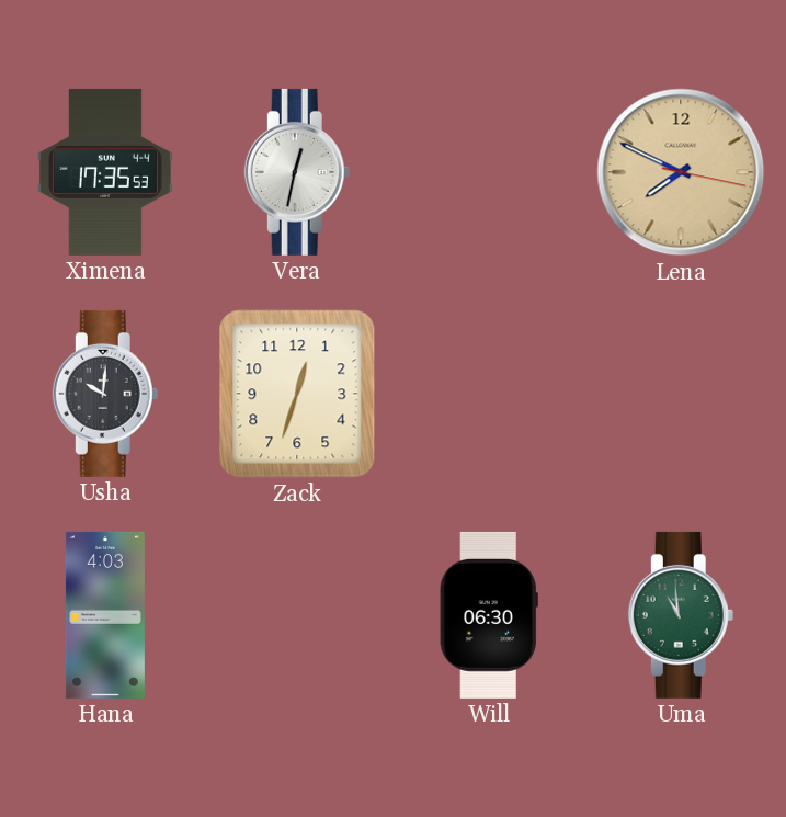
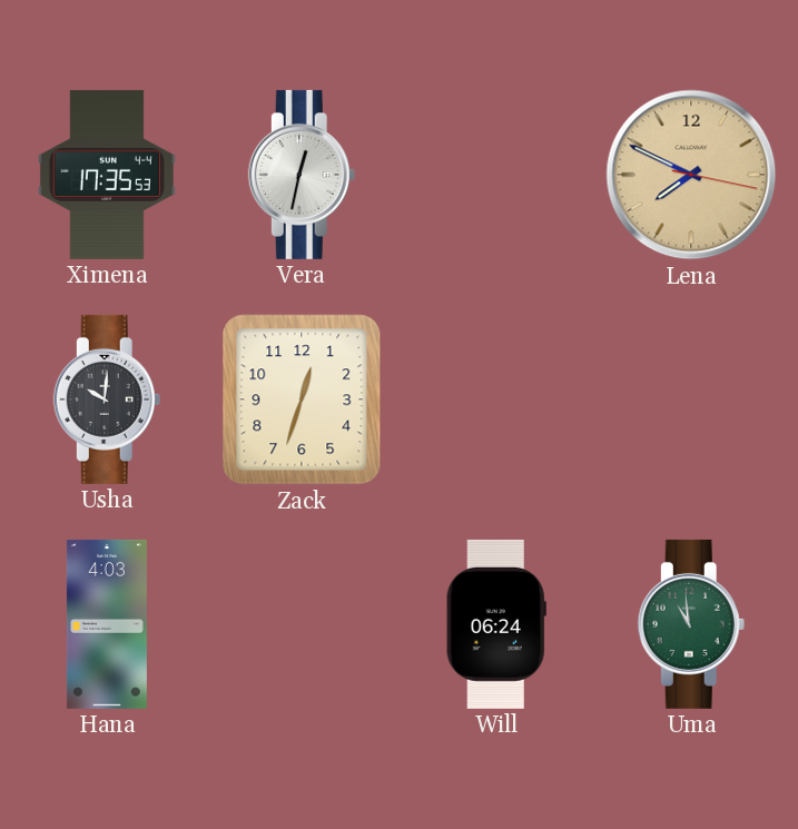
Will: 06:30 -> 06:24
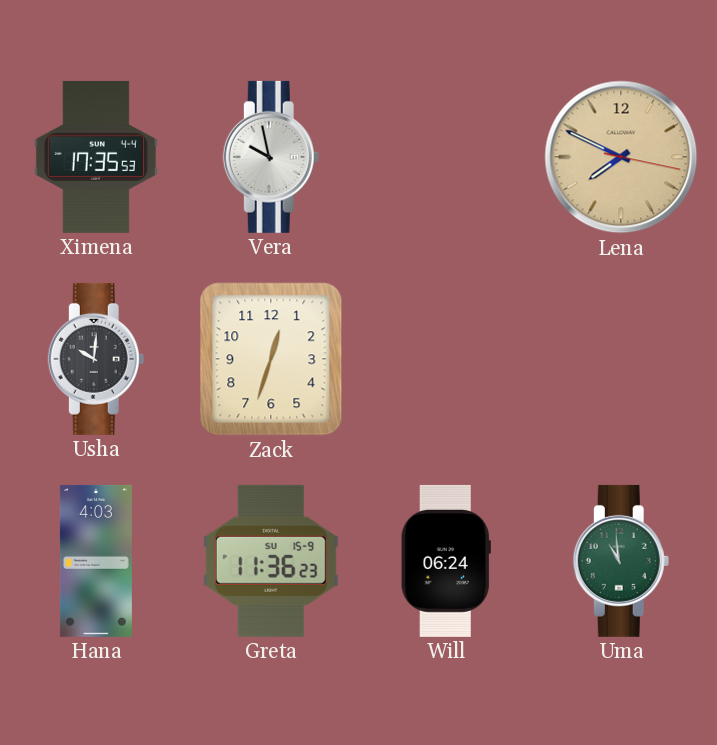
Vera: 12:32 -> 9:58
Greta: none -> 11:36
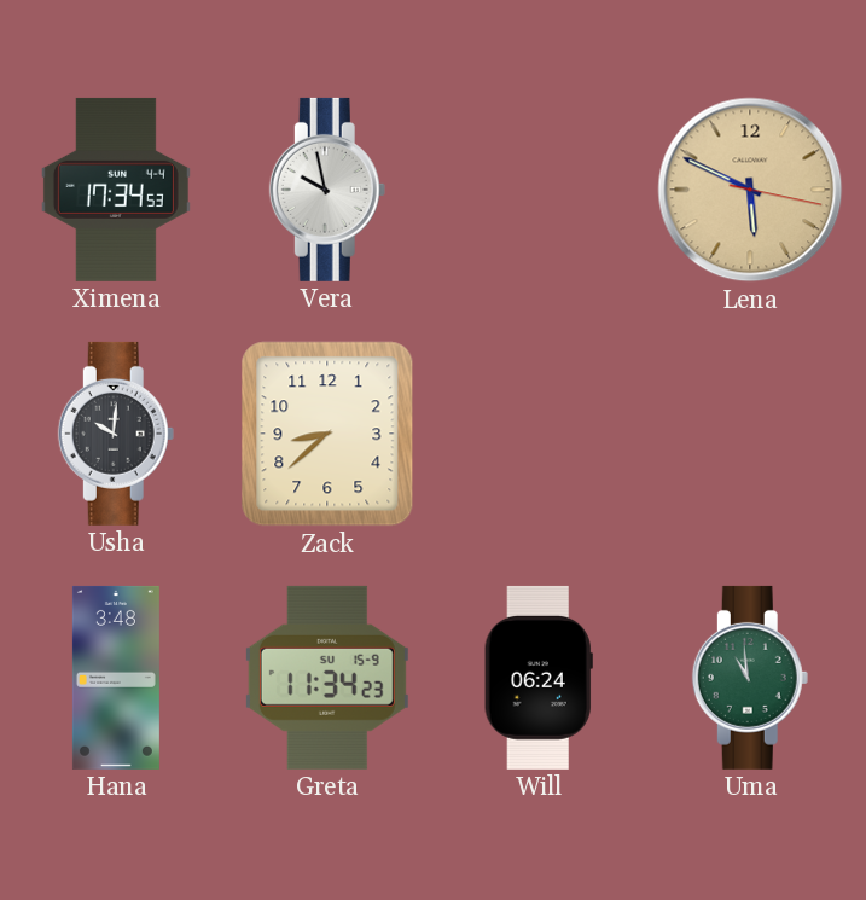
Ximena: 17:35 -> 17:34
Lena: 7:49 -> 5:49
Zack: 12:33 -> 8:38
Hana: 4:03 -> 3:48
Greta: 11:36 -> 11:34
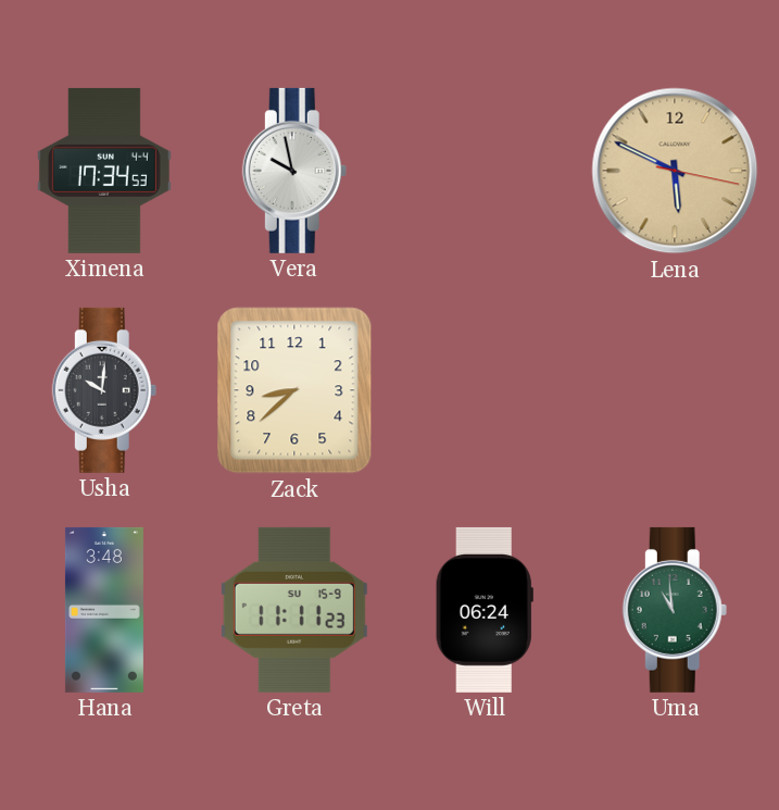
Greta: 11:34 -> 11:11
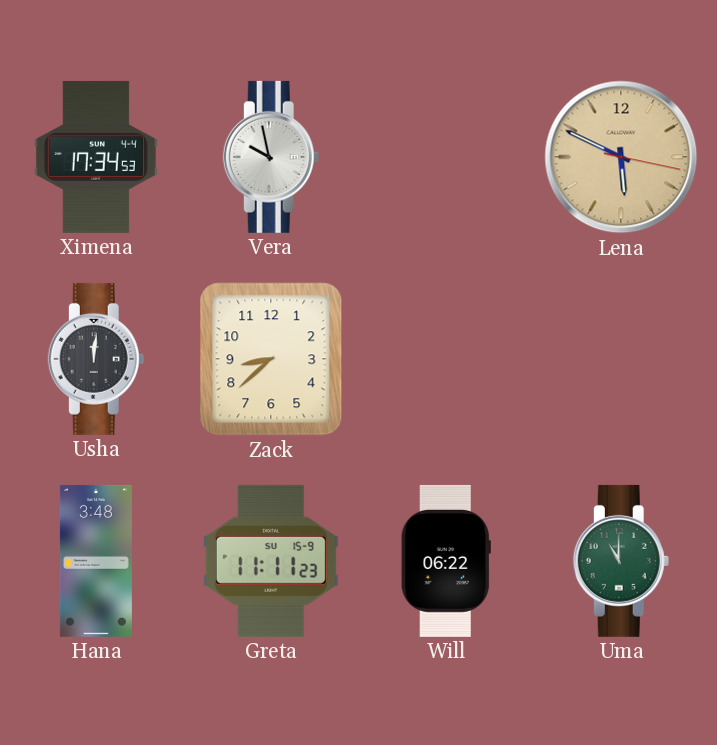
Usha: 10:01 -> 12:01
Will: 06:24 -> 06:22
Uma: 10:59 -> 11:00
